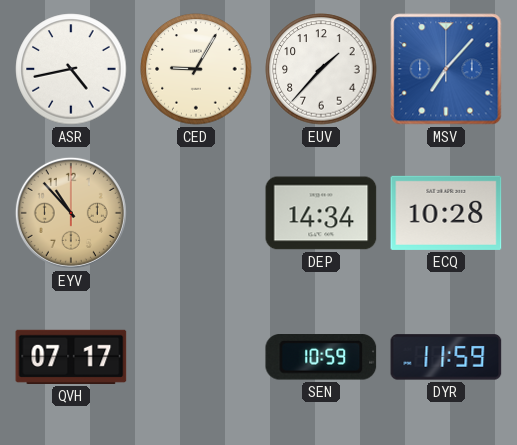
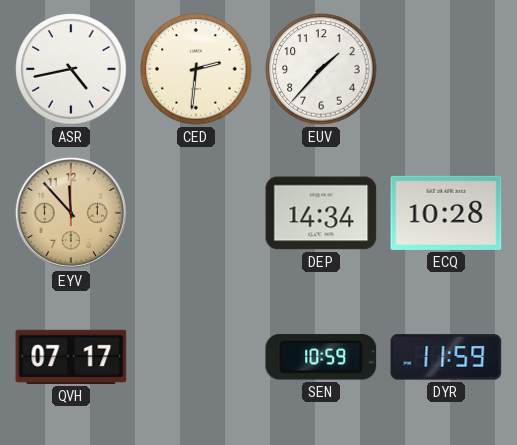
CED: 9:05 -> 2:31
MSV: 7:07 -> none
EYV: 10:53 -> 11:53
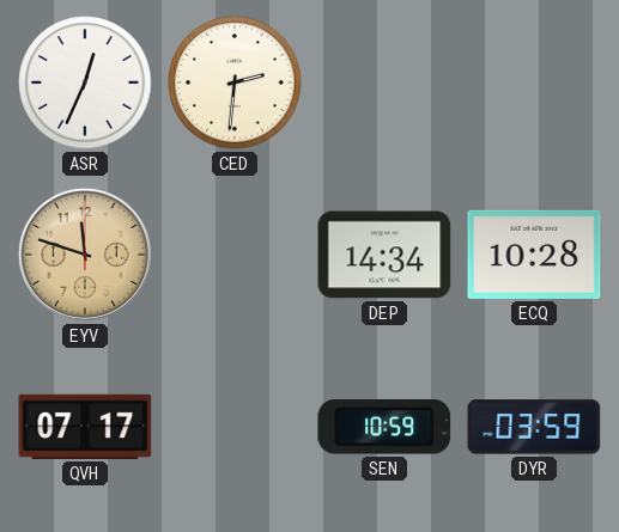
ASR: 4:43 -> 12:34
EUV: 1:37 -> none
EYV: 11:53 -> 11:48
DYR: 11:59 -> 03:59
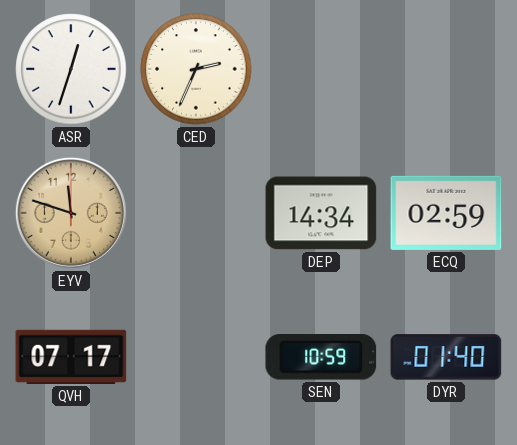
ASR: 12:34 -> 12:33
CED: 2:31 -> 2:34
ECQ: 10:28 -> 02:59
DYR: 03:59 -> 01:40
